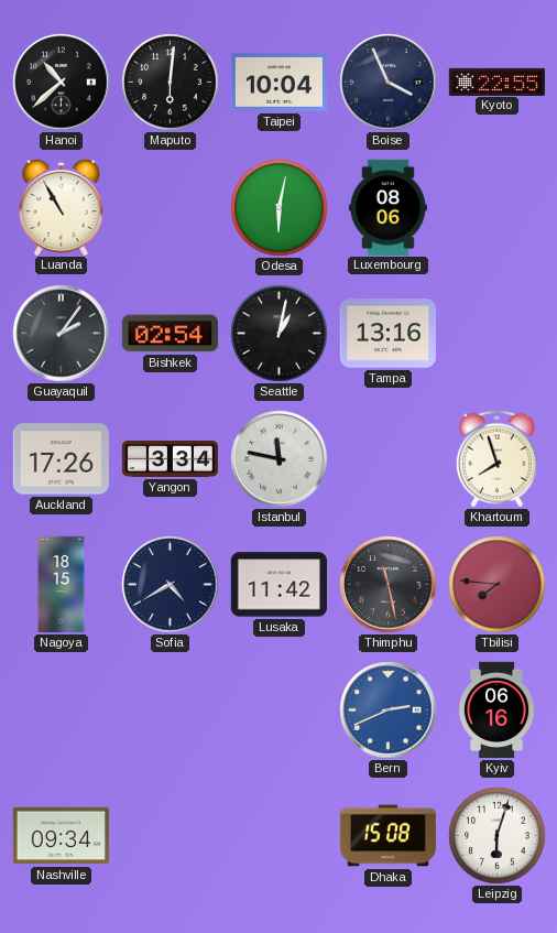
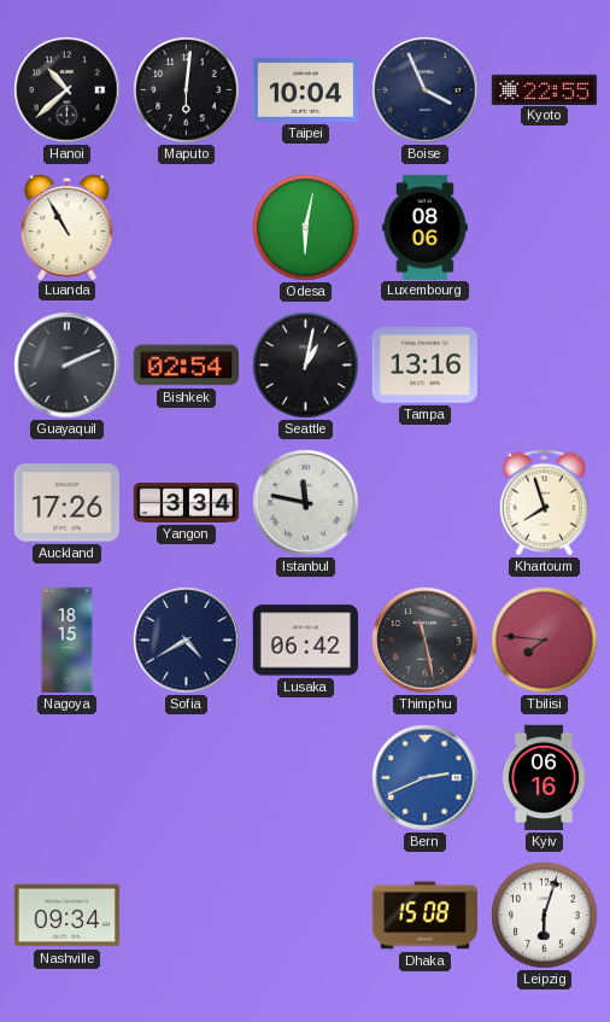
Guayaquil: 2:06 -> 2:11
Lusaka: 11:42 -> 06:42
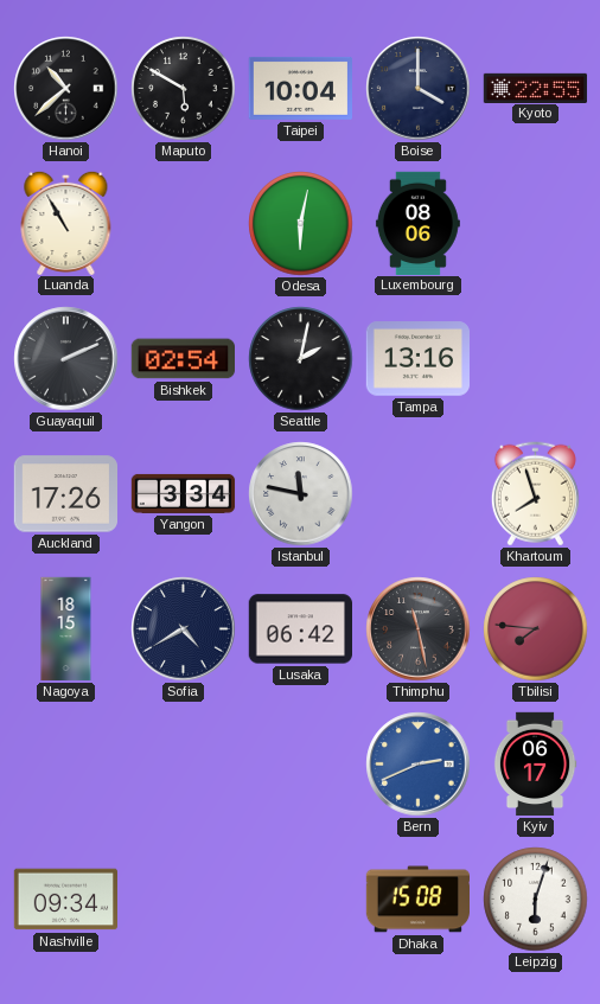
Maputo: 6:01 -> 5:50
Boise: 3:56 -> 4:00
Seattle: 1:02 -> 2:02
Kyiv: 06:16 -> 06:17
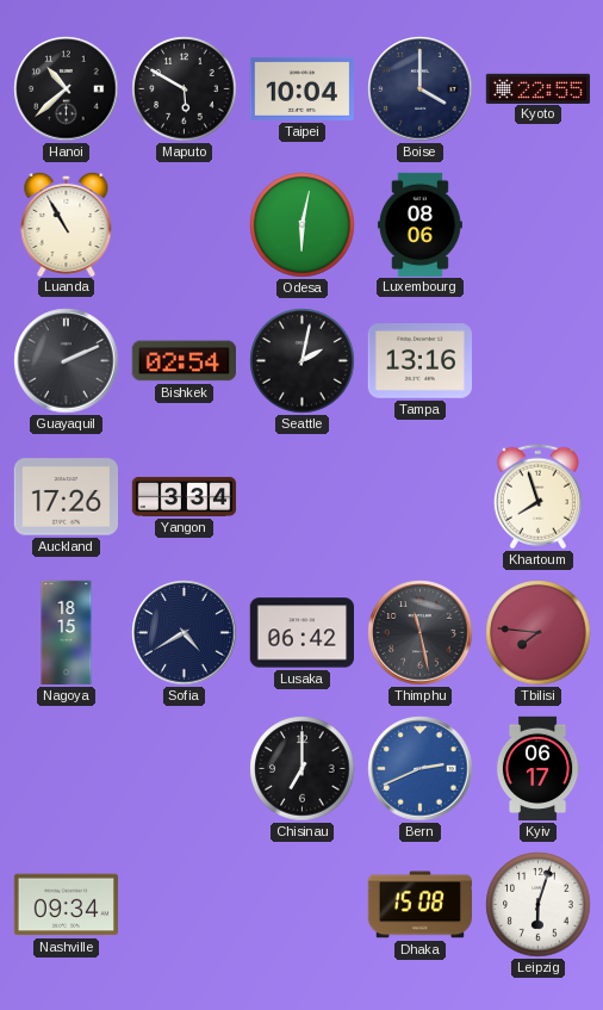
Istanbul: 11:47 -> none
Chisinau: none -> 7:00
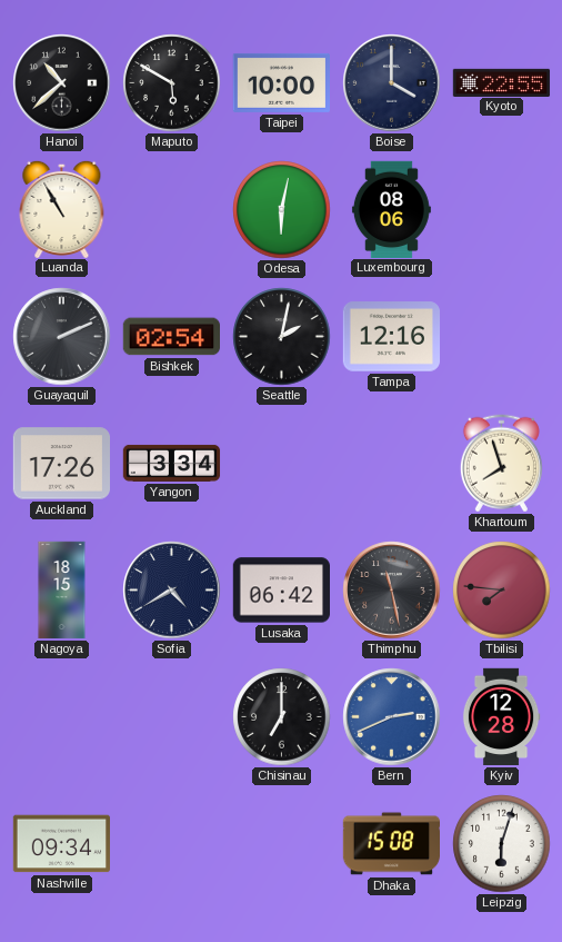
Taipei: 10:04 -> 10:00
Tampa: 13:16 -> 12:16
Kyiv: 06:17 -> 12:28
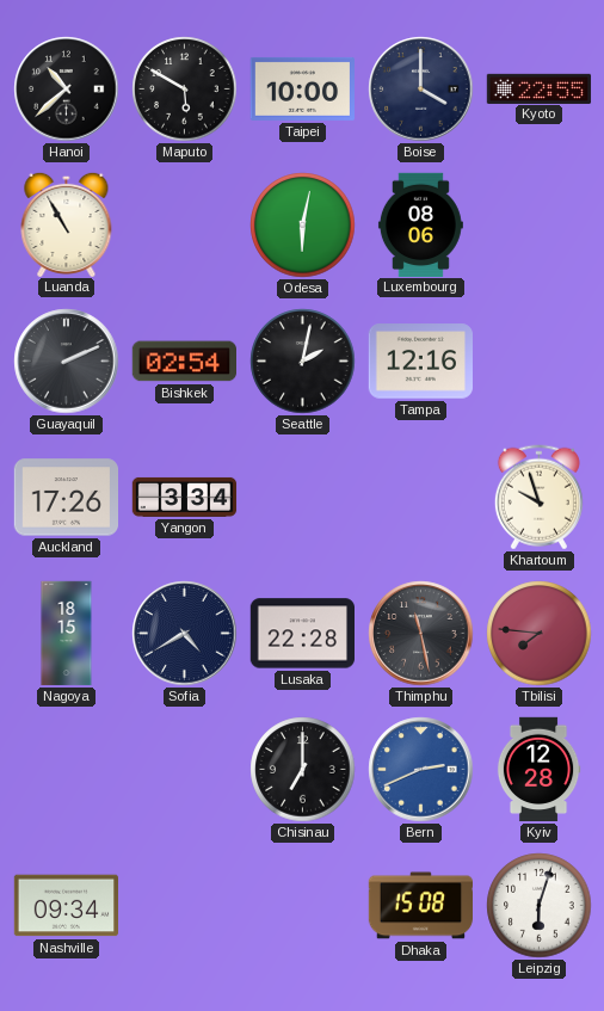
Khartoum: 7:57 -> 9:57
Lusaka: 06:42 -> 22:28
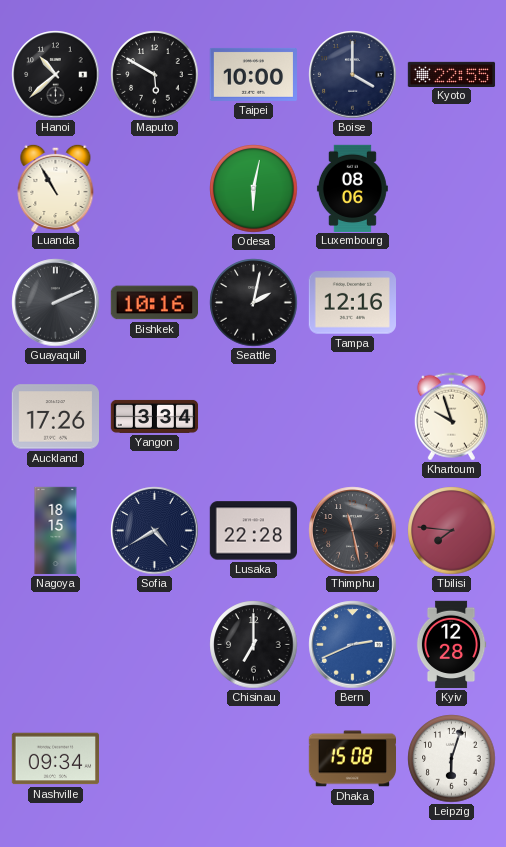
Bishkek: 02:54 -> 10:16
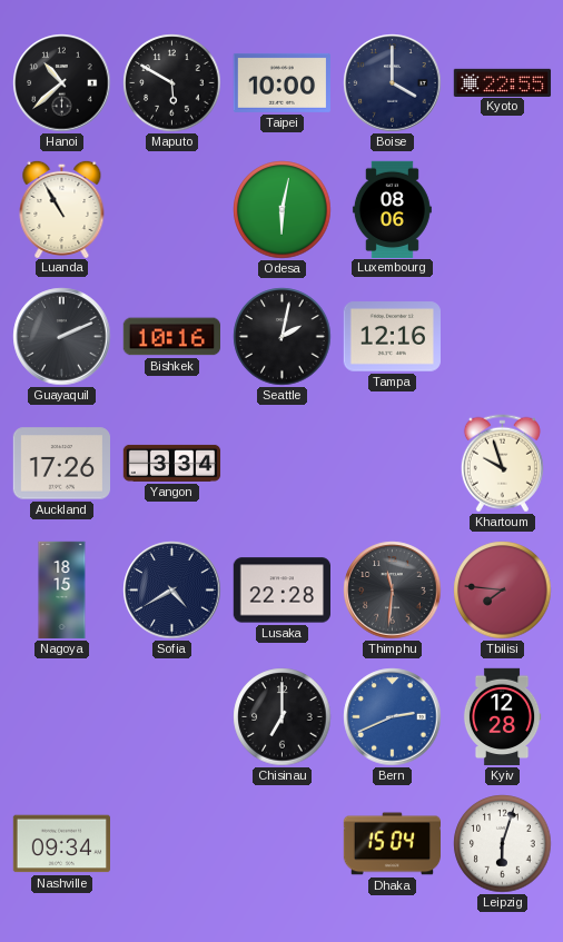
Thimphu: 11:28 -> 11:31
Dhaka: 15:08 -> 15:04
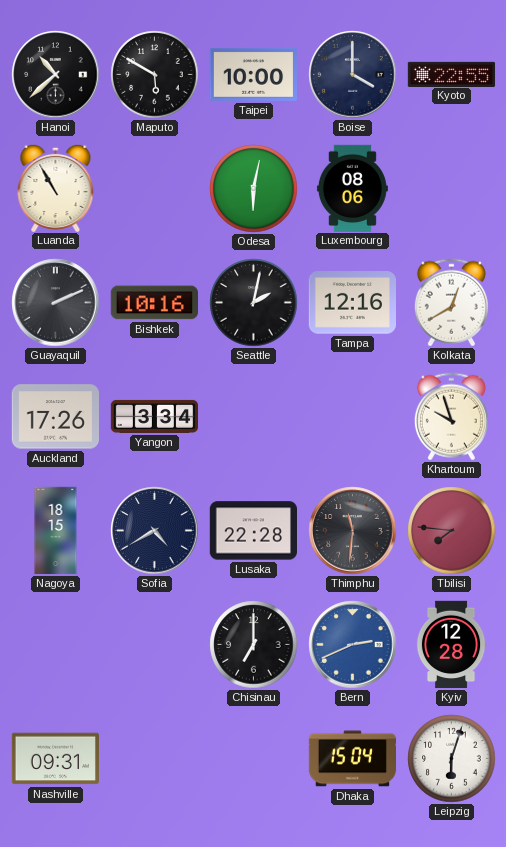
Kolkata: none -> 12:40
Nashville: 09:34 -> 09:31
